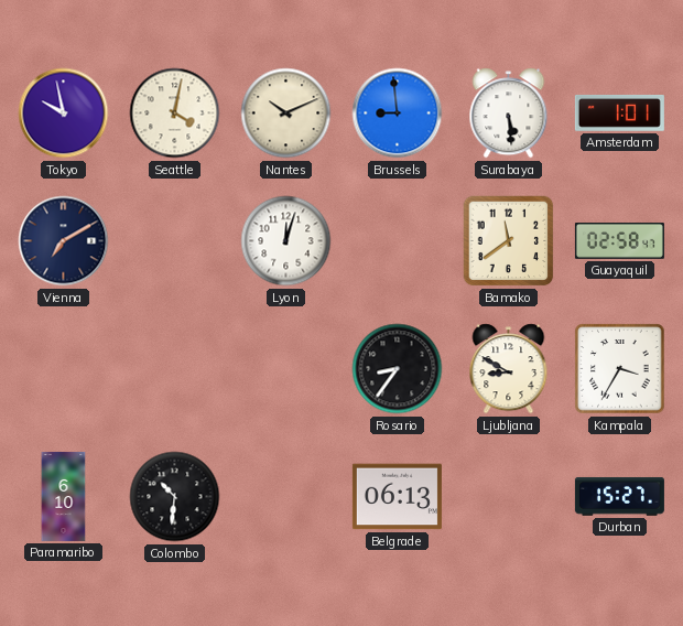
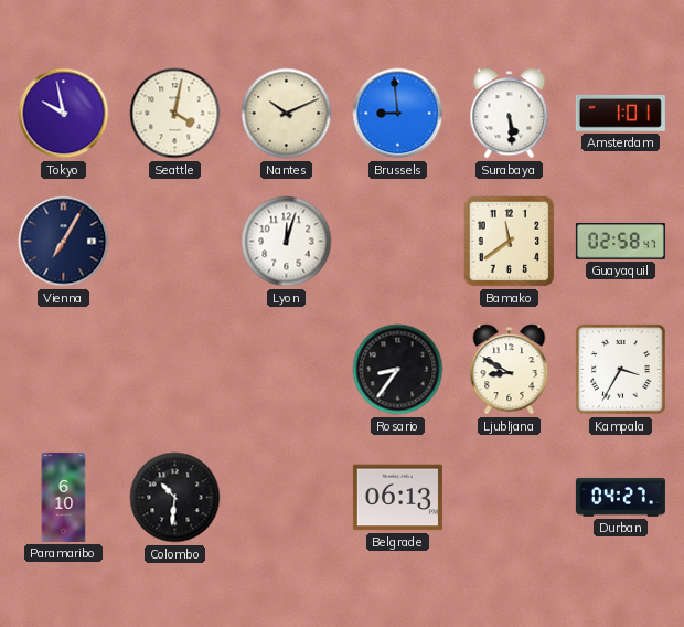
Vienna: 7:10 -> 7:05
Durban: 15:27 -> 04:27
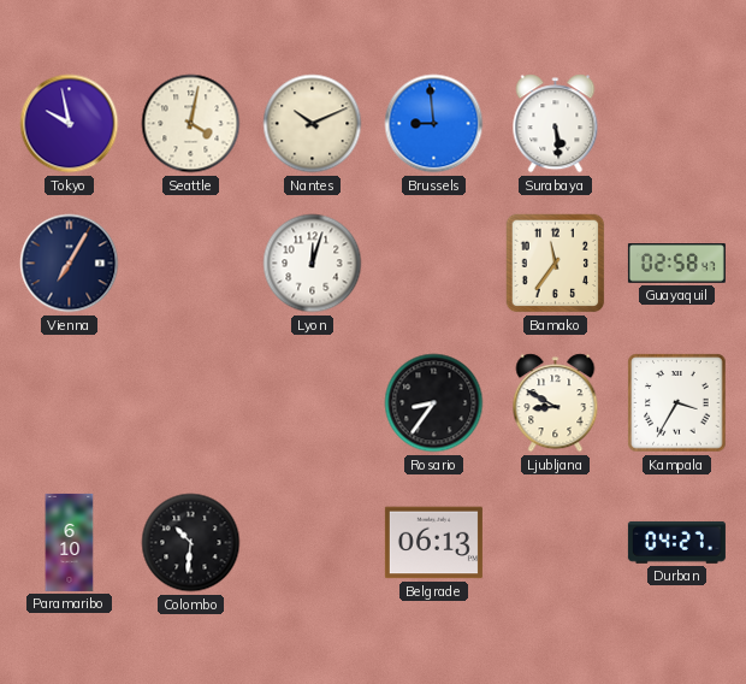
Amsterdam: 1:01 -> none
Bamako: 11:39 -> 11:36
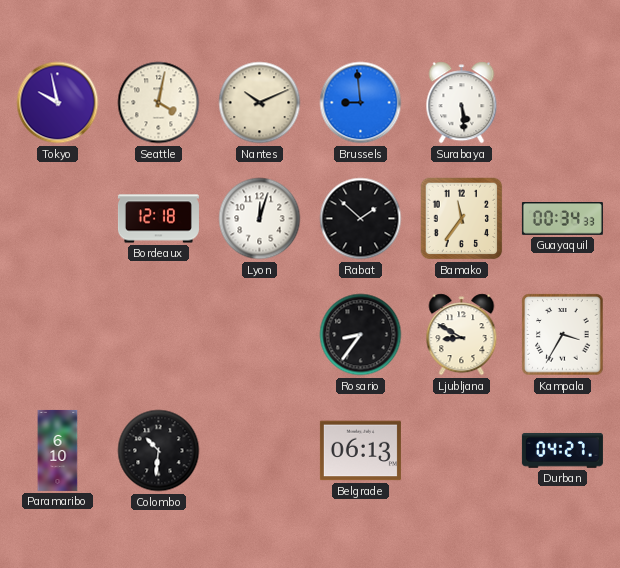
Vienna: 7:05 -> none
Bordeaux: none -> 12:18
Rabat: none -> 1:52
Guayaquil: 02:58 -> 00:34
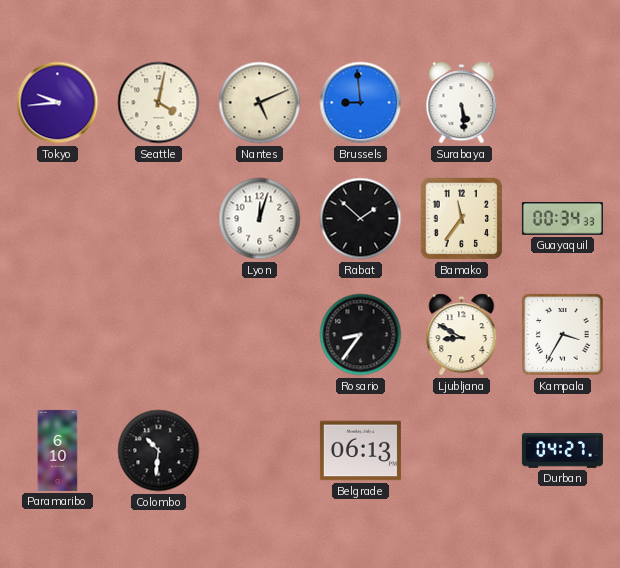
Tokyo: 9:58 -> 9:44
Nantes: 10:11 -> 5:11
Bordeaux: 12:18 -> none
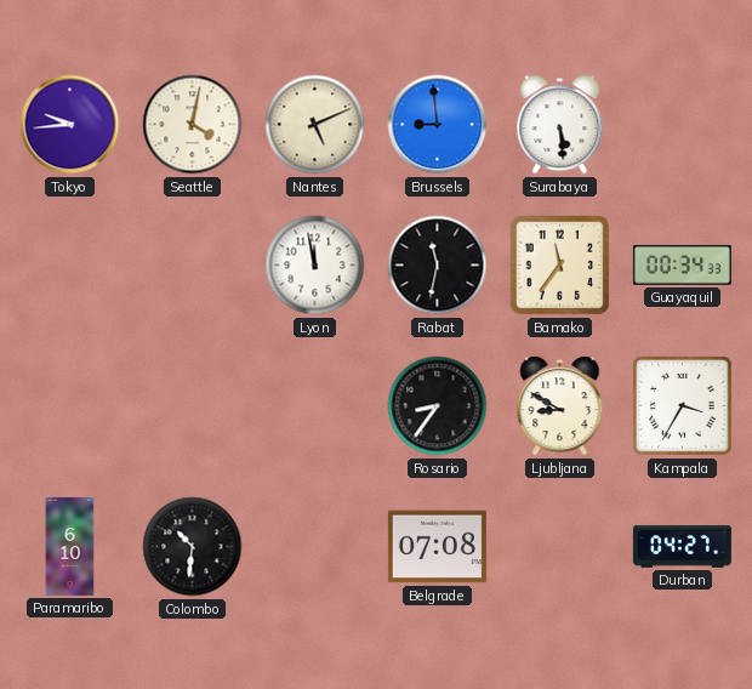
Lyon: 12:03 -> 11:58
Rabat: 1:52 -> 11:32
Belgrade: 06:13 -> 07:08
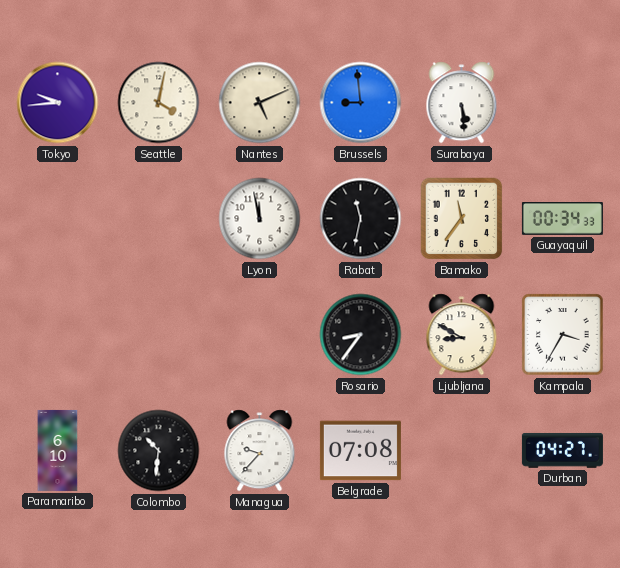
Managua: none -> 9:37
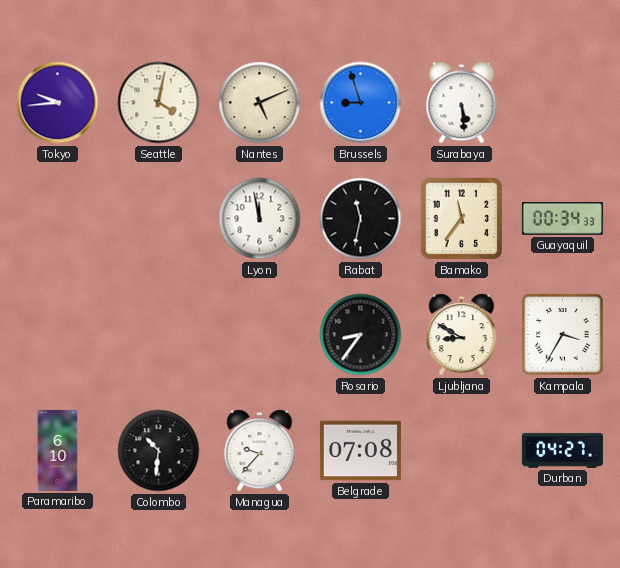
Brussels: 8:59 -> 8:57
